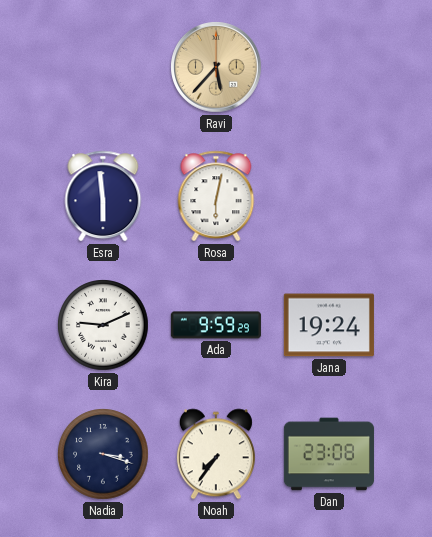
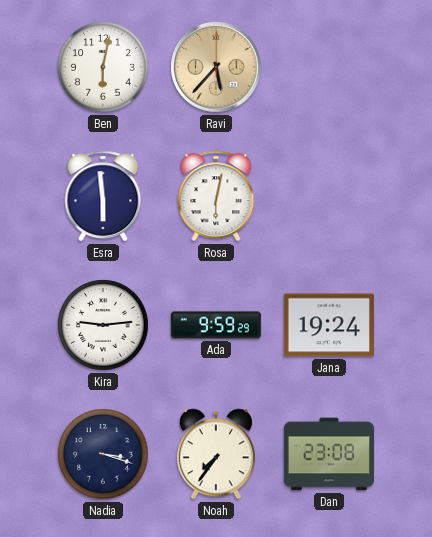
Ben: none -> 6:02
Kira: 9:11 -> 9:14
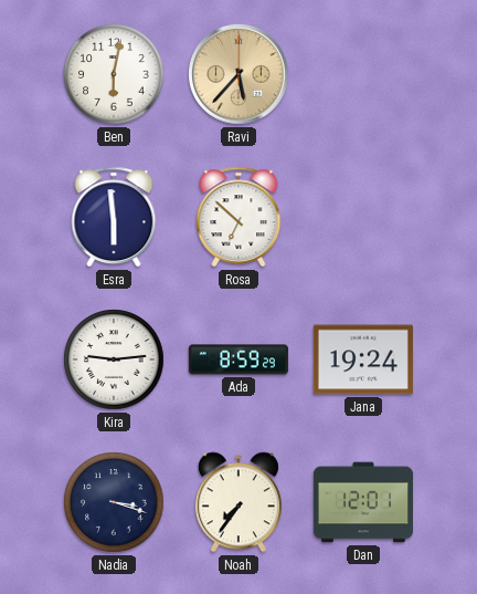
Rosa: 6:02 -> 6:52
Ada: 9:59 -> 8:59
Dan: 23:08 -> 12:01
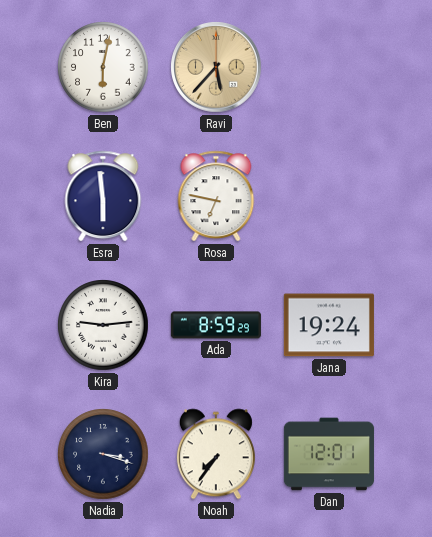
Rosa: 6:52 -> 6:47
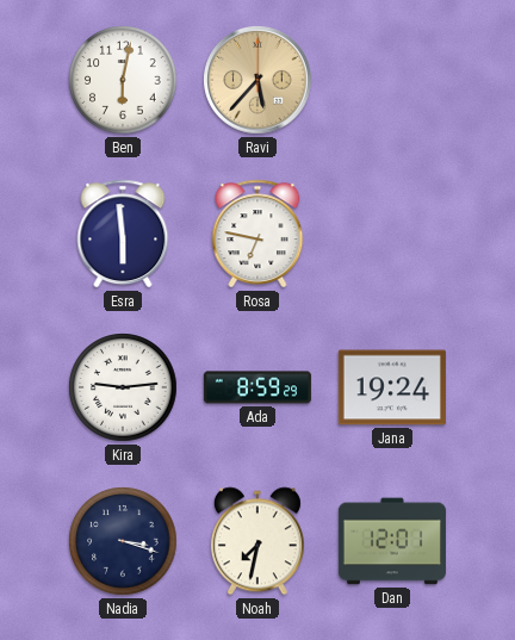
Noah: 7:36 -> 7:32
